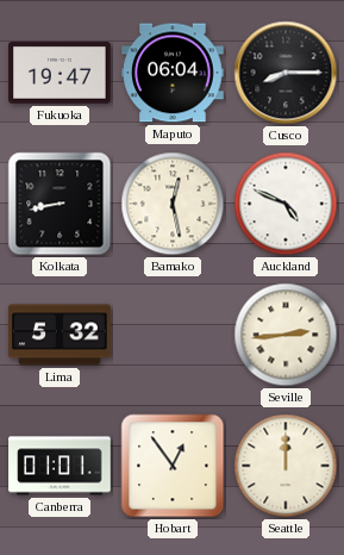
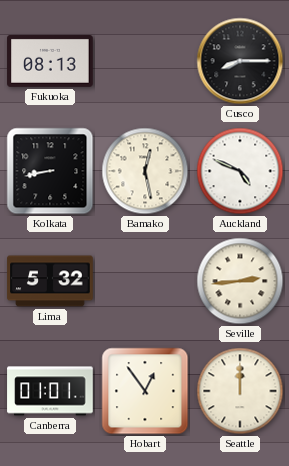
Fukuoka: 19:47 -> 08:13
Maputo: 06:04 -> none
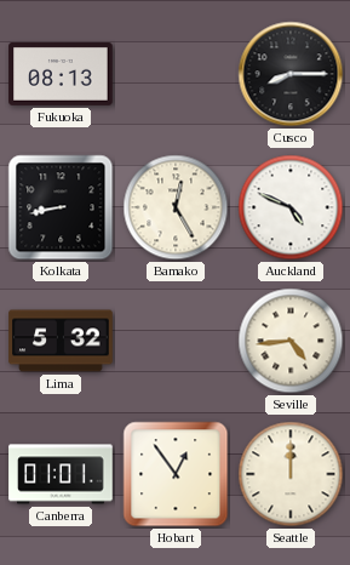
Bamako: 12:28 -> 12:25
Seville: 2:44 -> 4:44
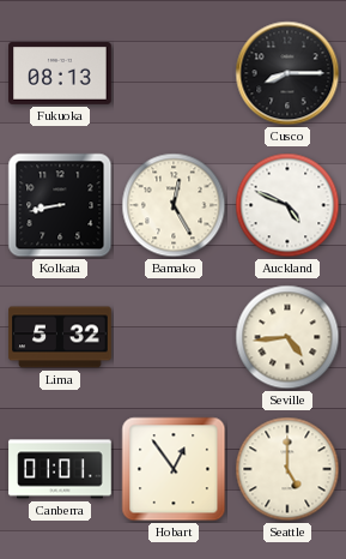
Seattle: 12:00 -> 5:00
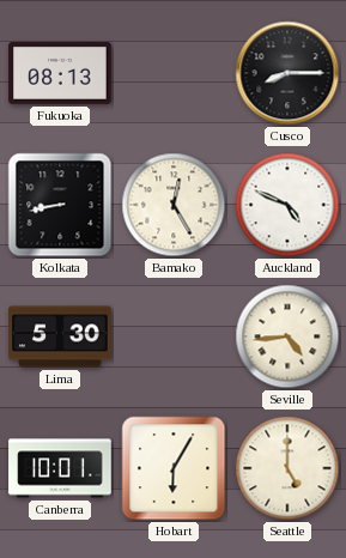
Lima: 5:32 -> 5:30
Canberra: 01:01 -> 10:01
Hobart: 12:54 -> 6:05
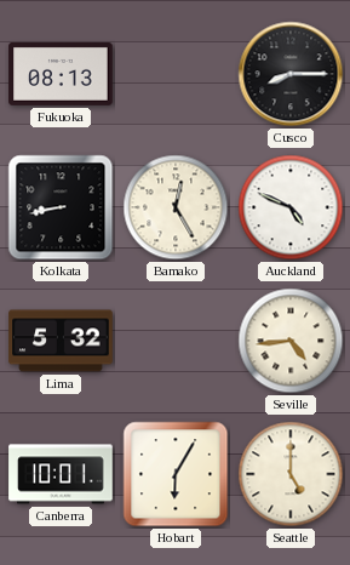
Lima: 5:30 -> 5:32
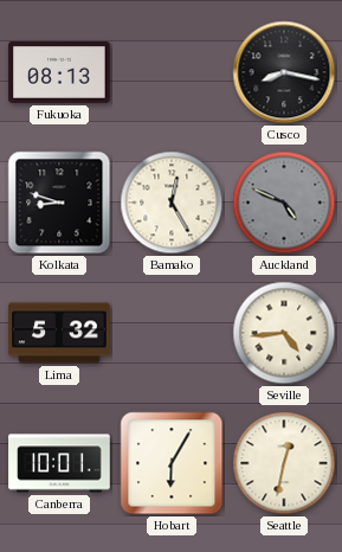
Cusco: 8:15 -> 8:17
Kolkata: 8:43 -> 8:48
Auckland dial: white -> grey
Seattle: 5:00 -> 12:32
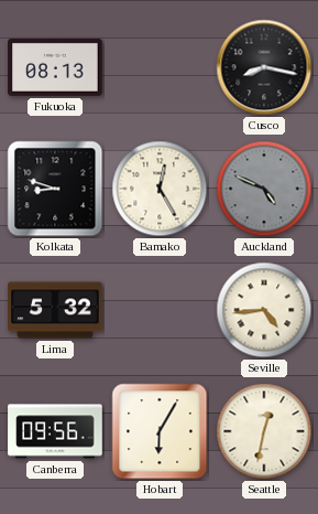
Canberra: 10:01 -> 09:56
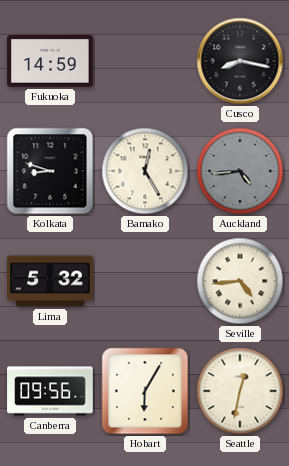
Fukuoka: 08:13 -> 14:59
Auckland: 4:49 -> 4:44
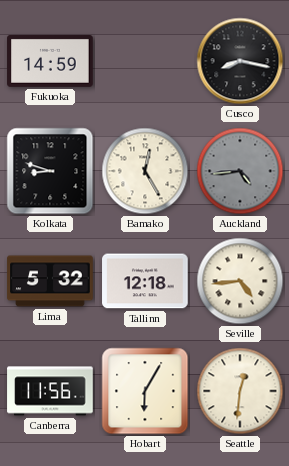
Tallinn: none -> 12:18
Canberra: 09:56 -> 11:56
Seattle: 12:32 -> 12:31
